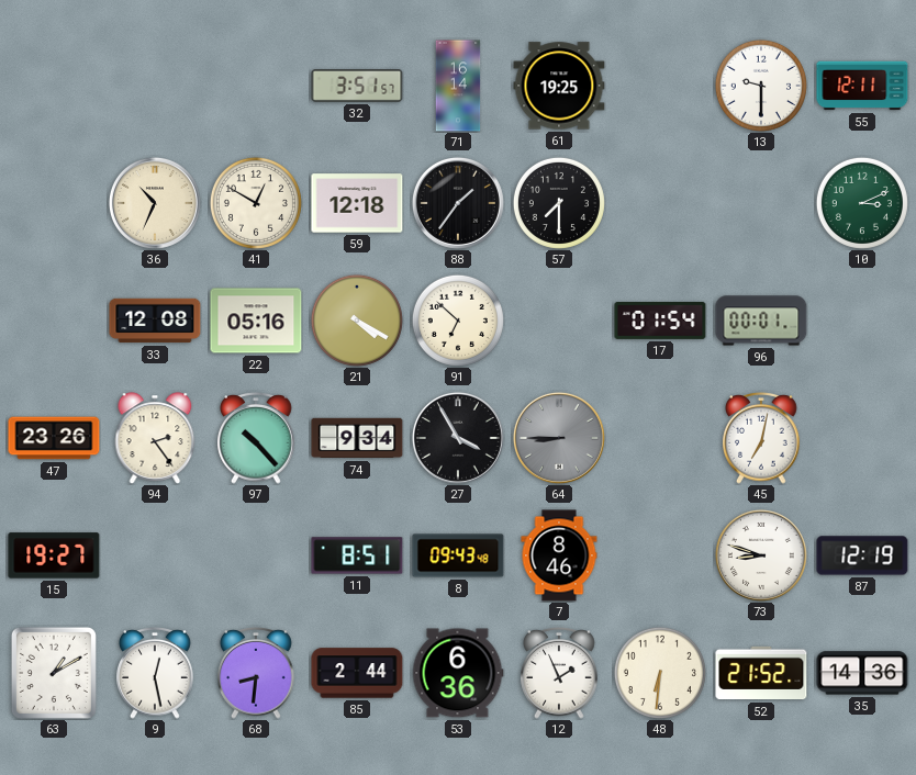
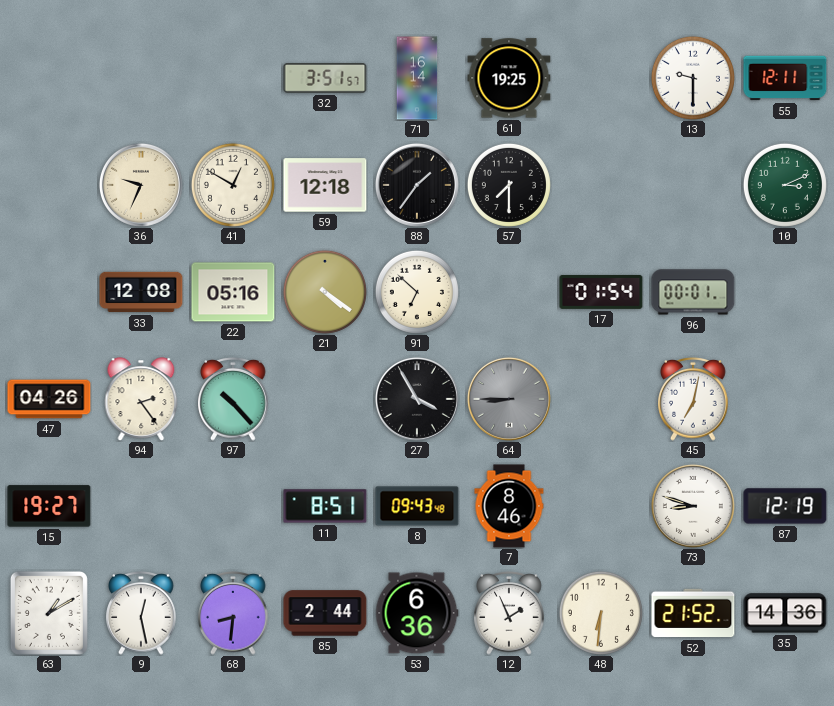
36: 10:34 -> 9:34
21: 4:20 -> 4:21
47: 23:26 -> 04:26
74: 9:34 -> none
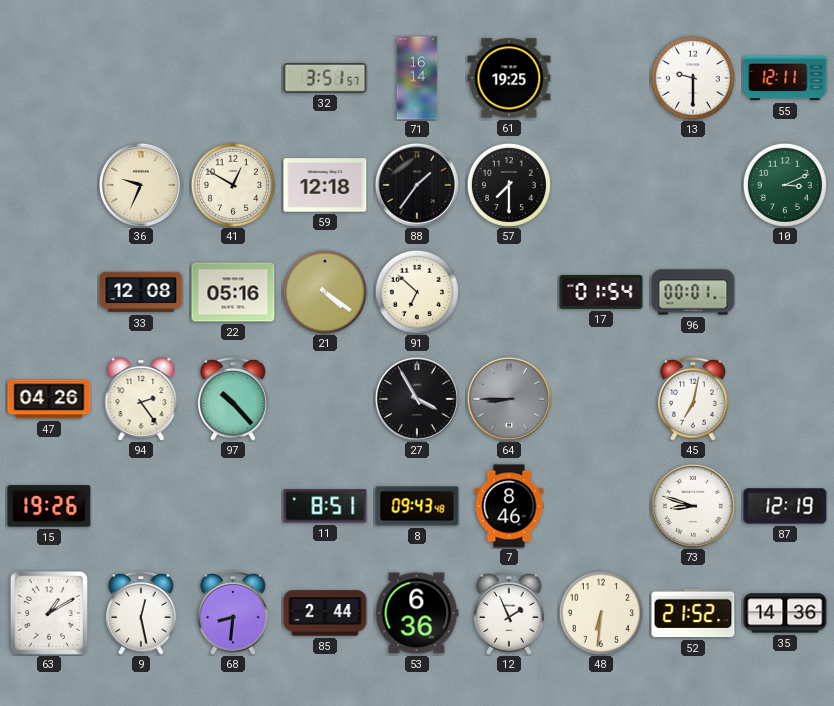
15: 19:27 -> 19:26
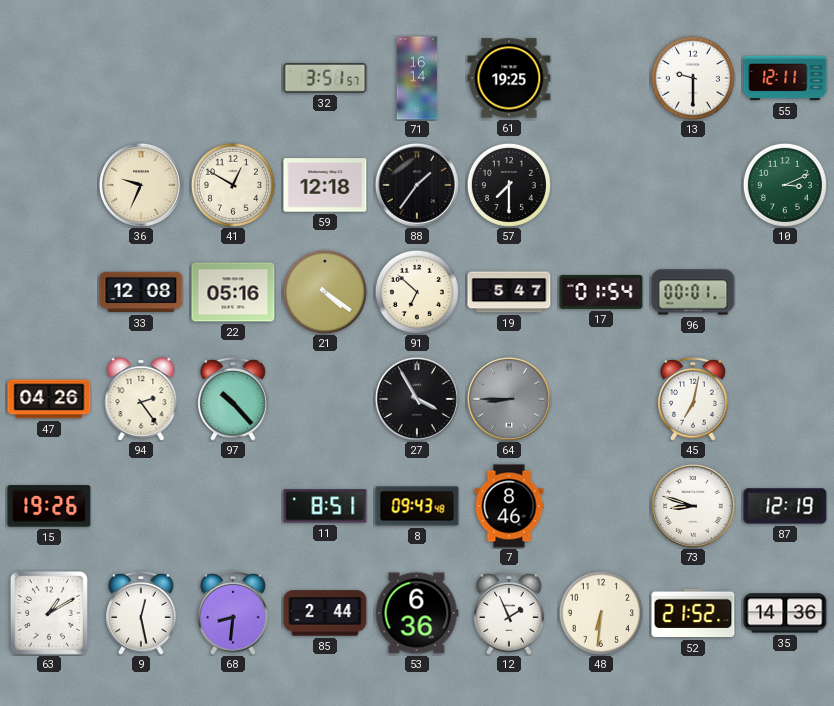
19: none -> 5:47
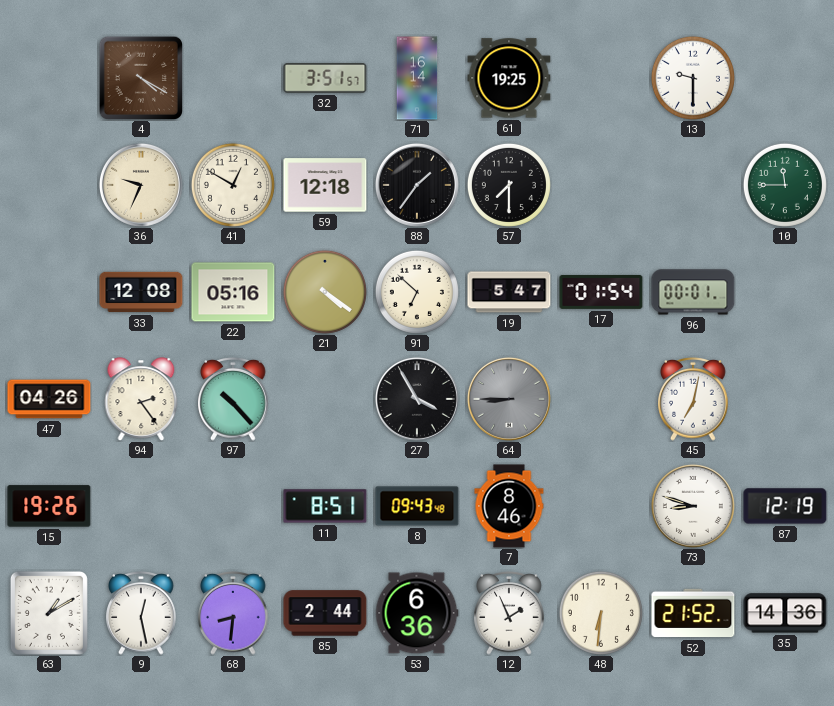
4: none -> 4:20
55: 12:11 -> none
10: 3:11 -> 11:45
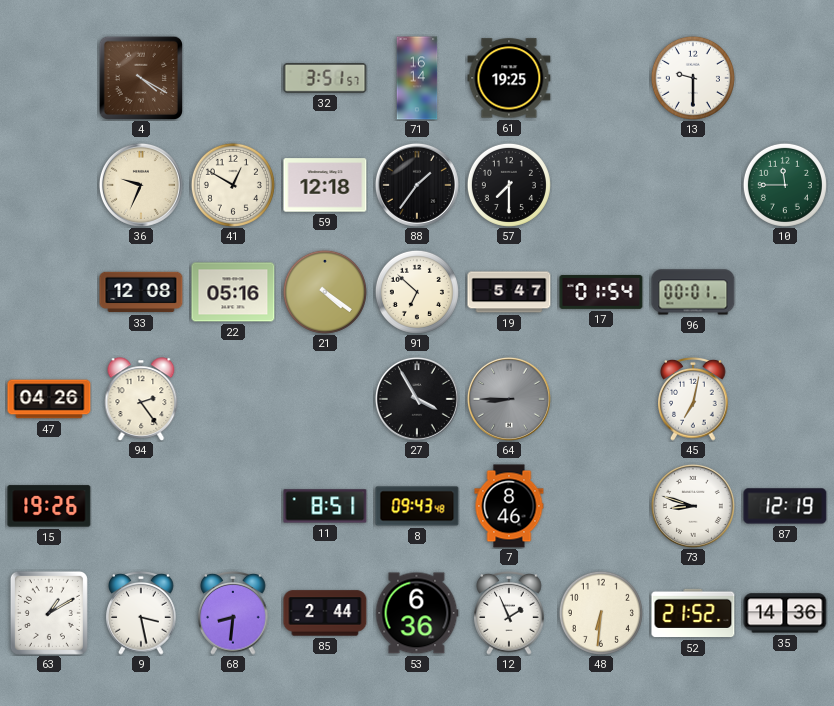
97: 10:23 -> none
9: 12:28 -> 3:28
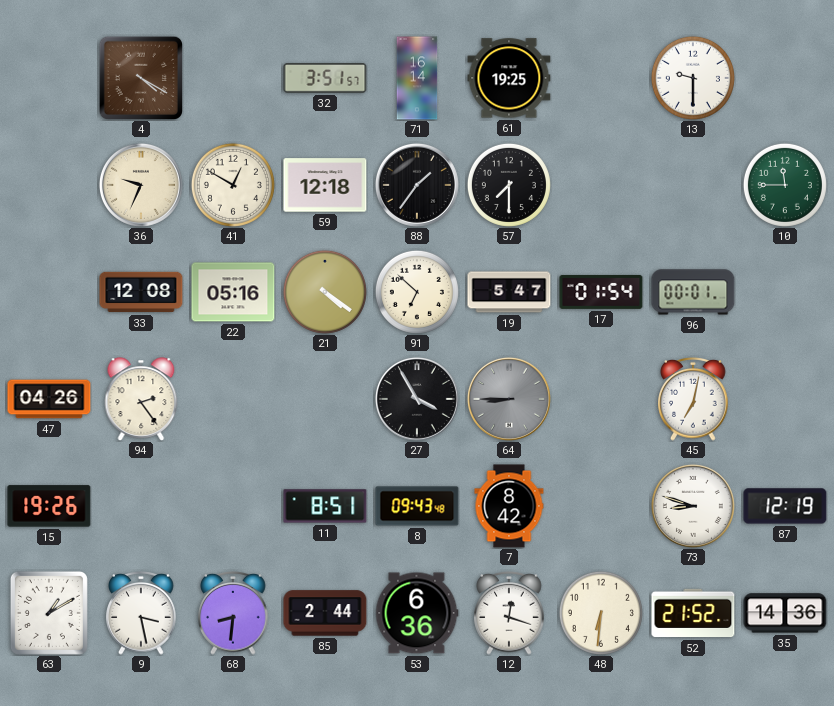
7: 8:46 -> 8:42
12: 1:56 -> 12:18
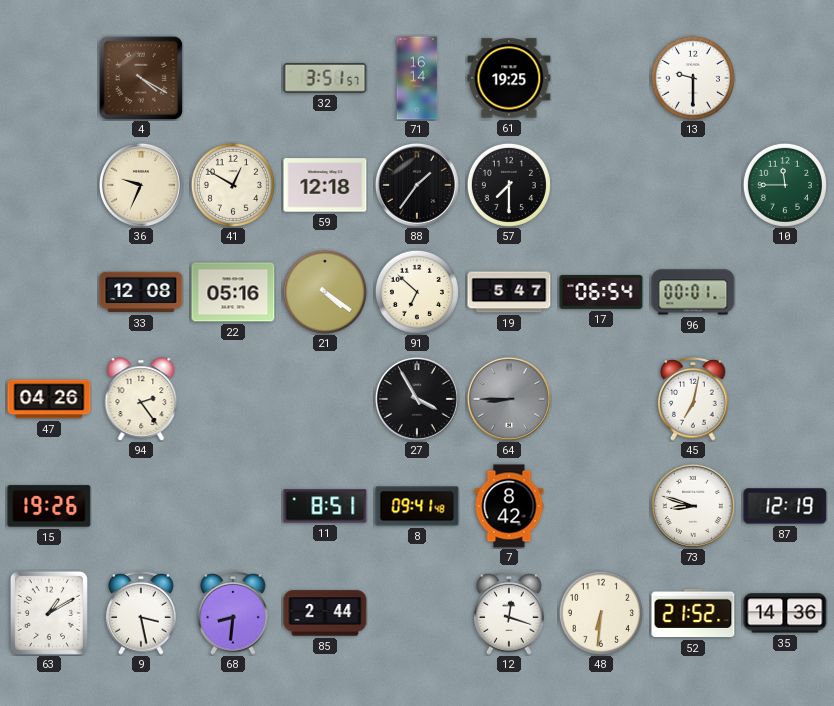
17: 01:54 -> 06:54
8: 09:43 -> 09:41
53: 6:36 -> none
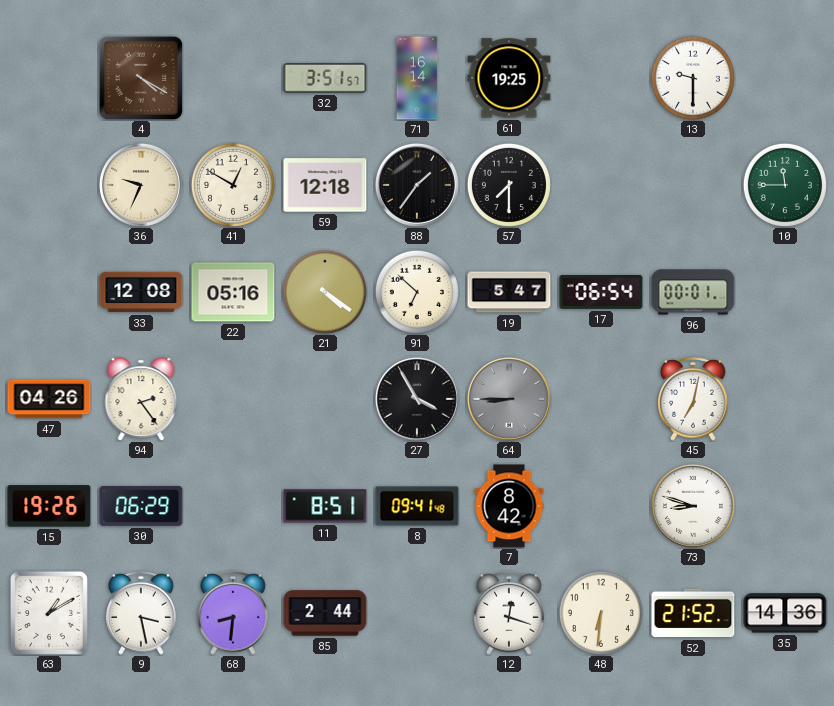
30: none -> 06:29
87: 12:19 -> none
